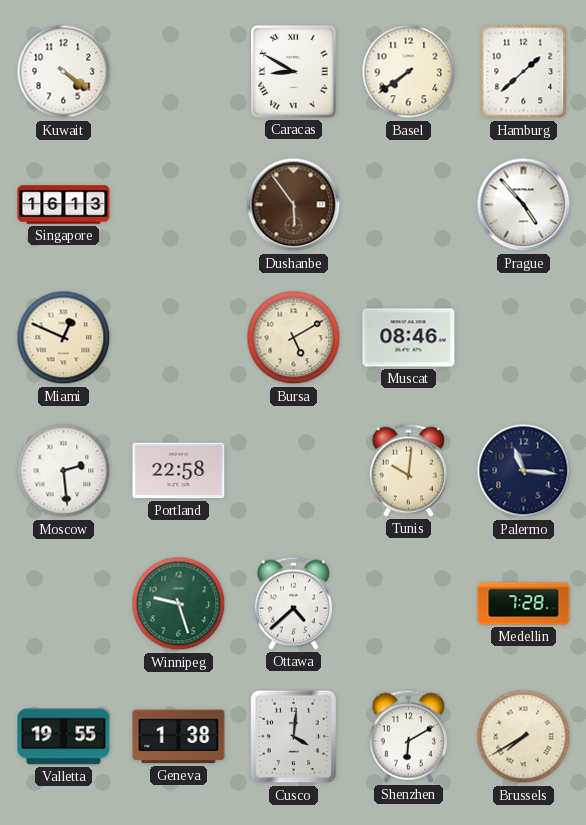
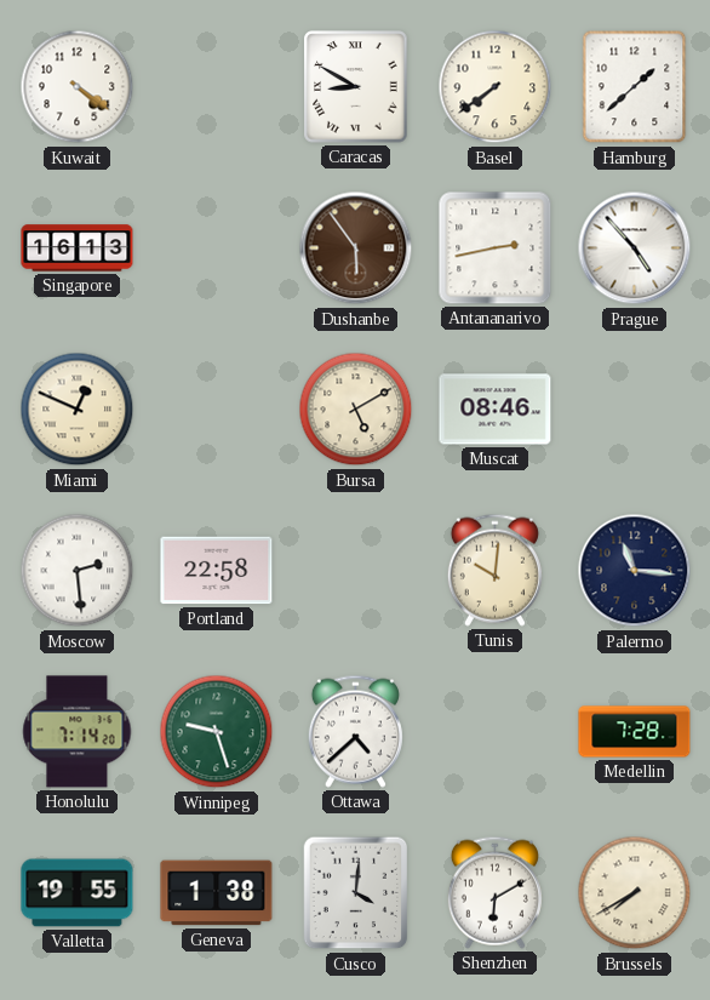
Antananarivo: none -> 2:43
Honolulu: none -> 7:14
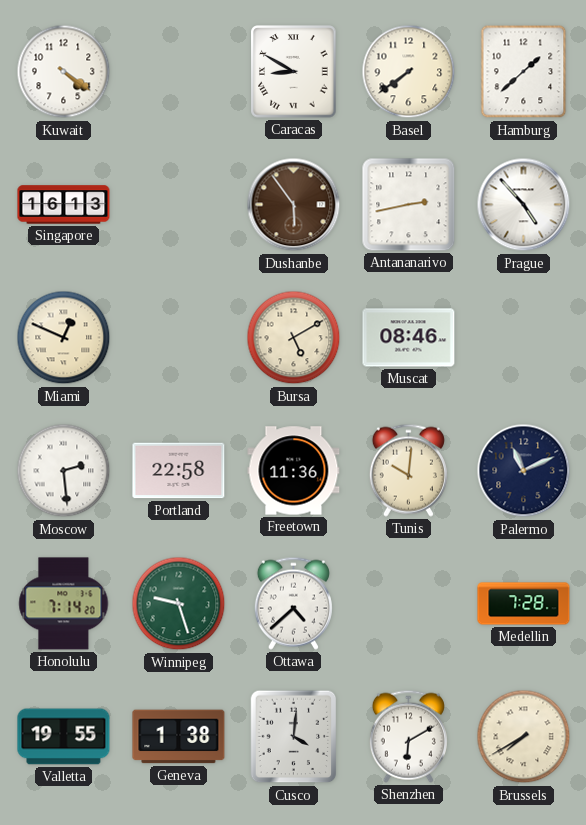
Freetown: none -> 11:36
Palermo: 11:16 -> 11:11
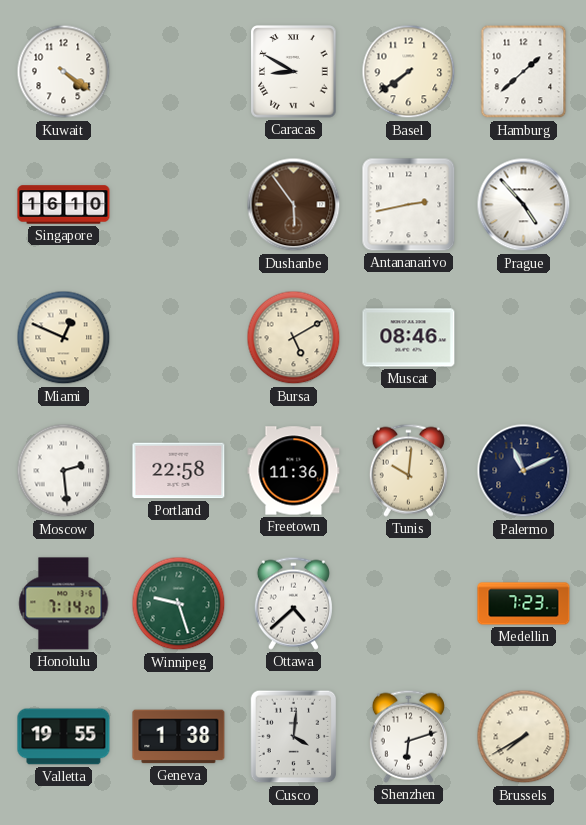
Singapore: 16:13 -> 16:10
Medellin: 7:28 -> 7:23
Shenzhen: 6:10 -> 6:12
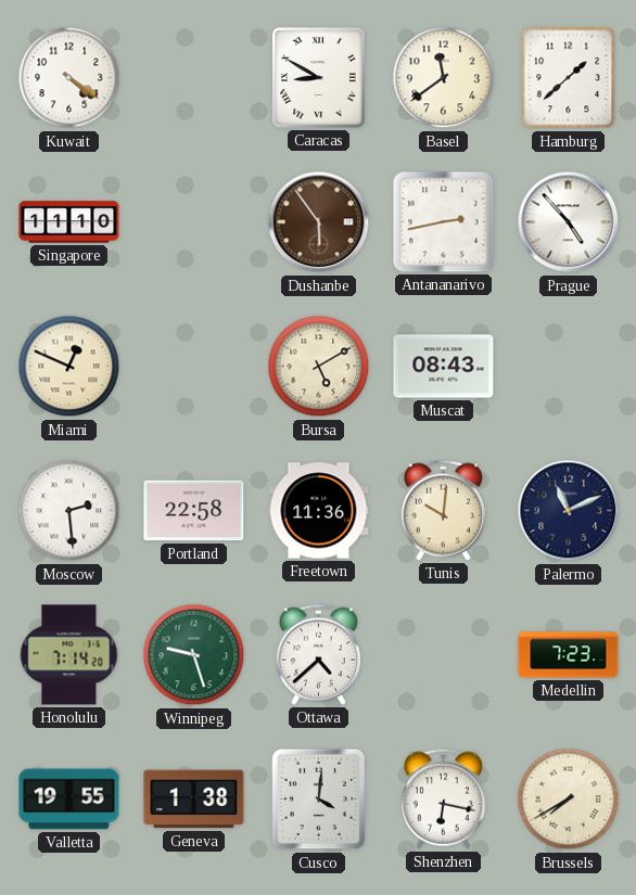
Basel: 7:39 -> 11:39
Singapore: 16:10 -> 11:10
Muscat: 08:46 -> 08:43
Shenzhen: 6:12 -> 6:17
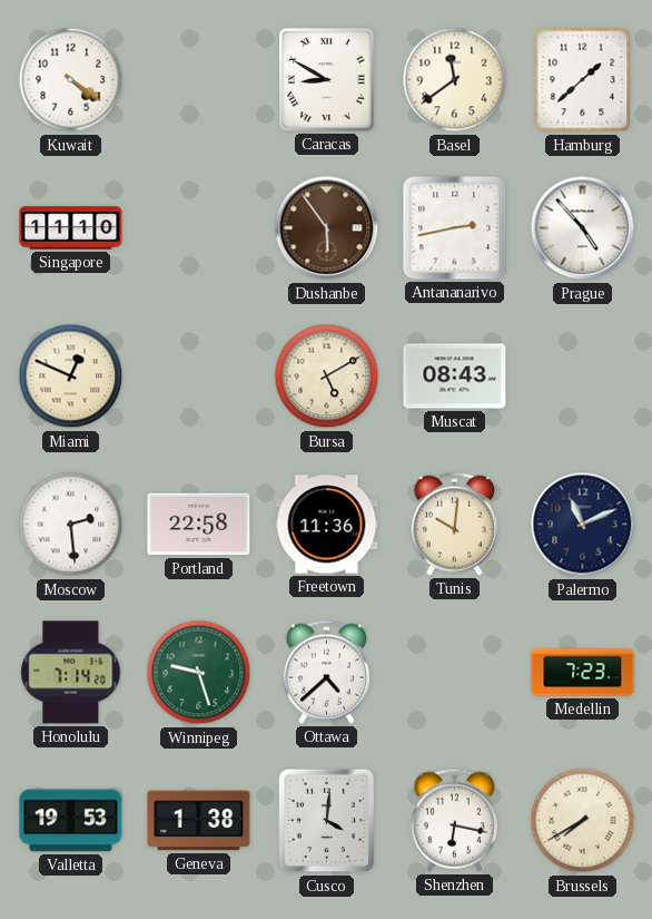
Valletta: 19:55 -> 19:53
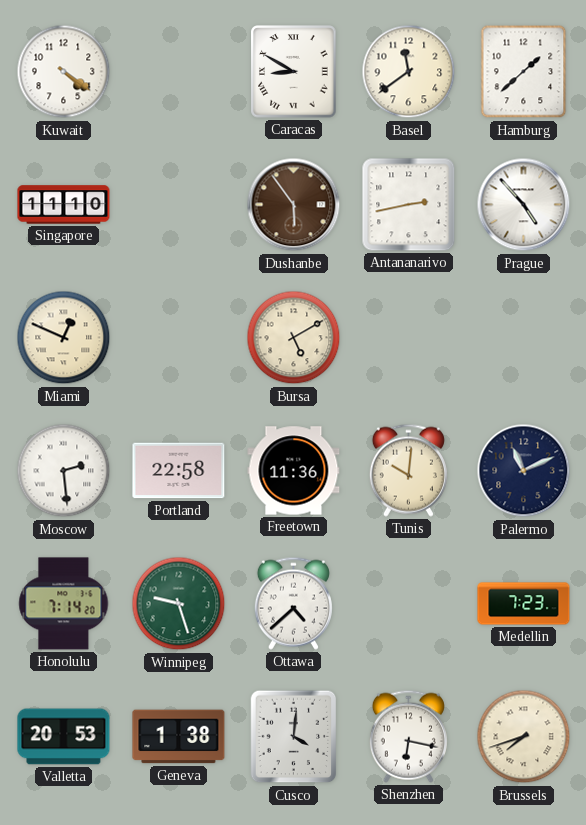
Muscat: 08:43 -> none
Valletta: 19:53 -> 20:53
Brussels: 7:40 -> 7:42
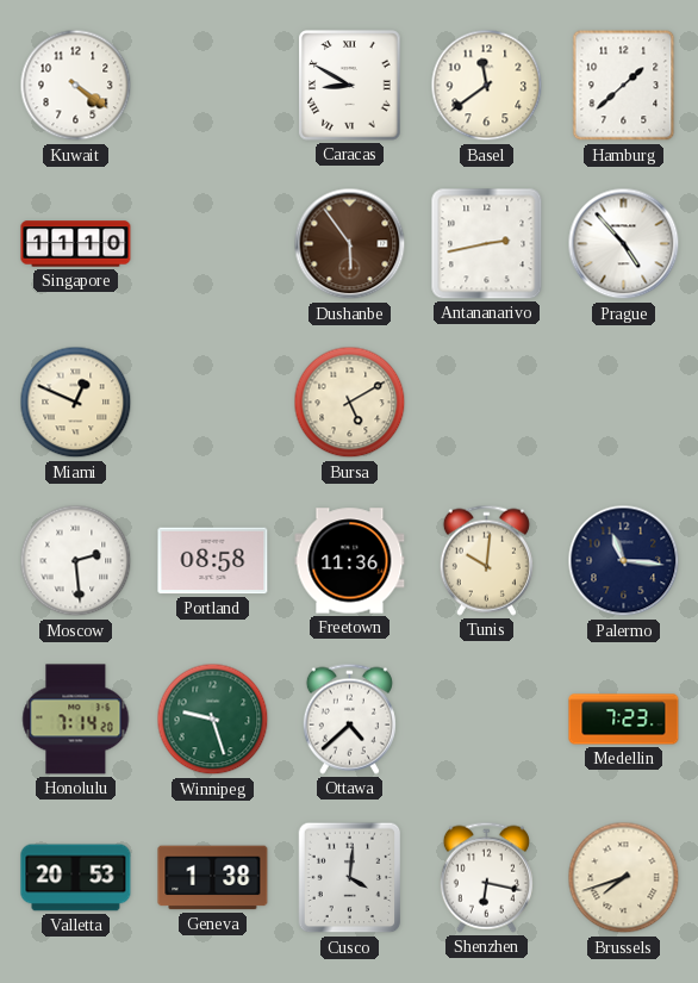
Portland: 22:58 -> 08:58
Palermo: 11:11 -> 11:16
